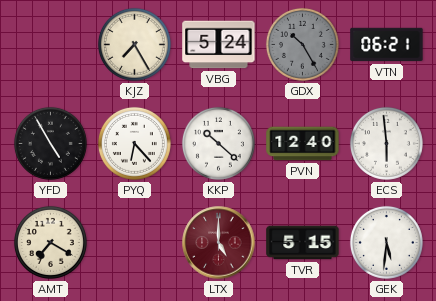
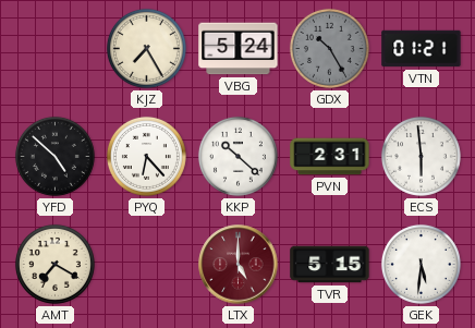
VTN: 06:21 -> 01:21
YFD: 4:55 -> 4:52
PVN: 12:40 -> 2:31
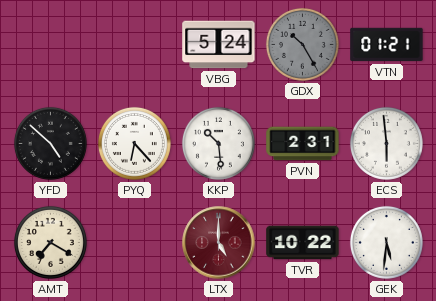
KJZ: 7:25 -> none
KKP: 10:22 -> 10:29
TVR: 5:15 -> 10:22
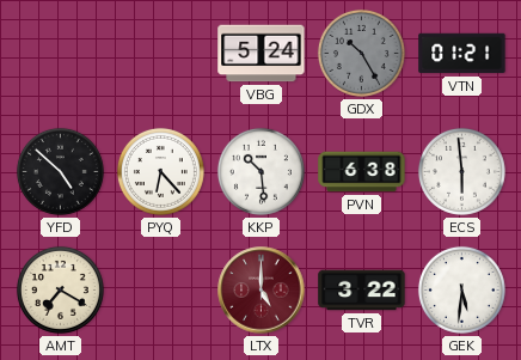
PVN: 2:31 -> 6:38
TVR: 10:22 -> 3:22
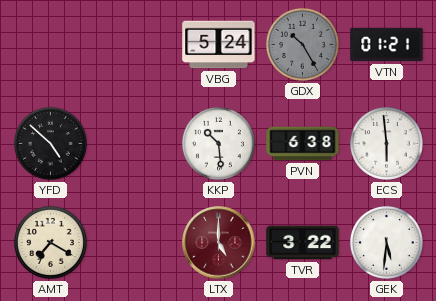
PYQ: 6:23 -> none
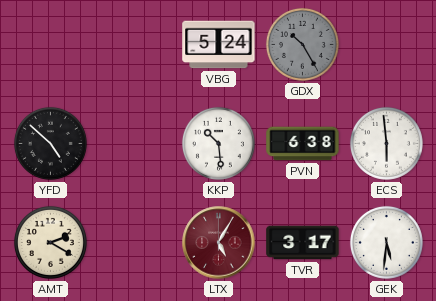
VTN: 01:21 -> none
AMT: 7:20 -> 2:20
LTX: 5:00 -> 5:05
TVR: 3:22 -> 3:17
